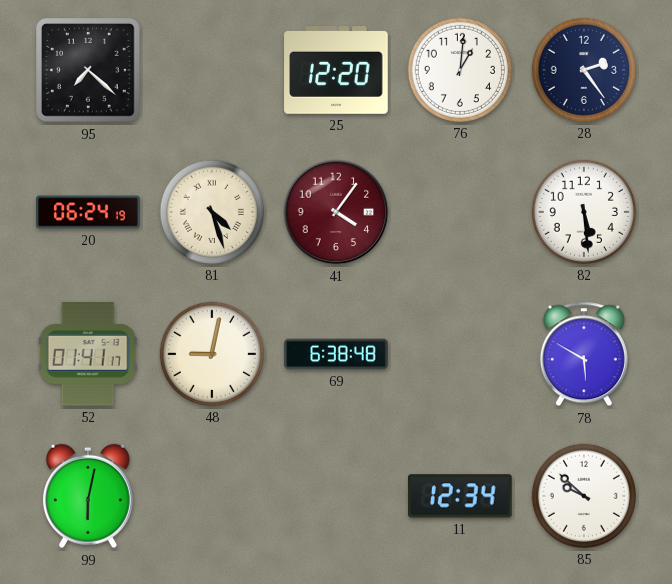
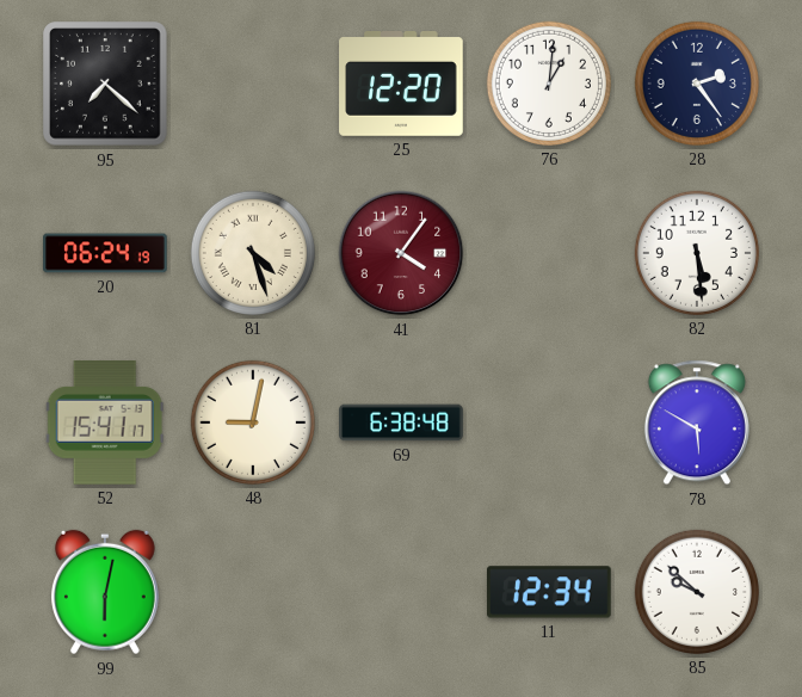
52: 01:41 -> 15:41
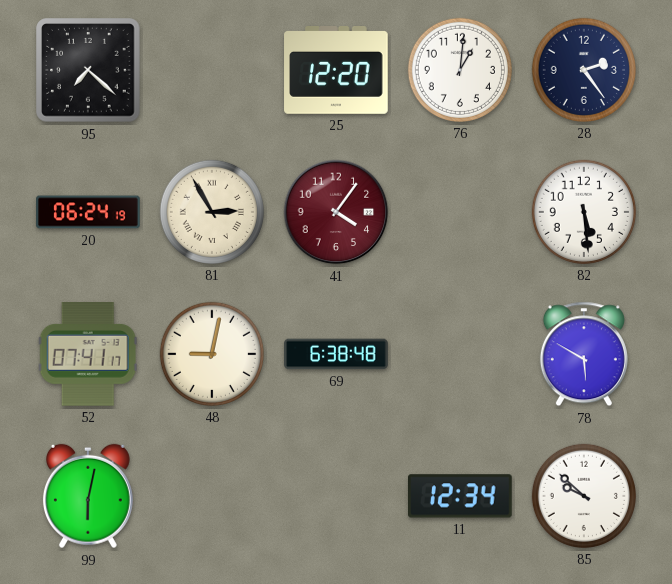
81: 4:27 -> 2:55
52: 15:41 -> 07:41
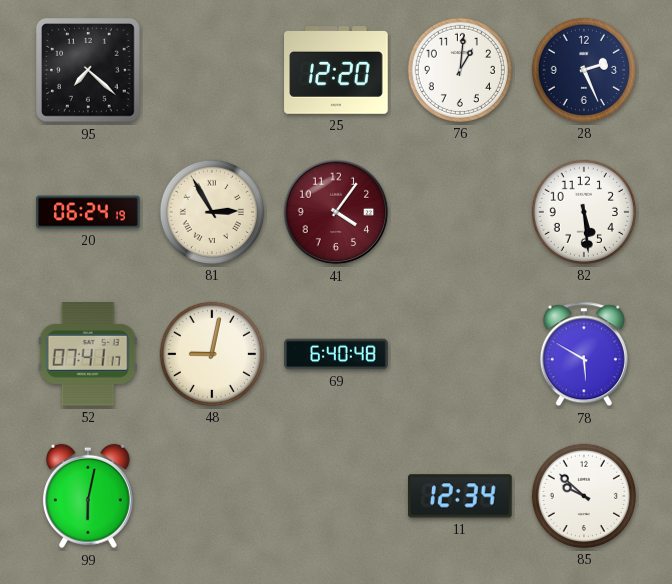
28: 2:24 -> 2:26
69: 6:38 -> 6:40
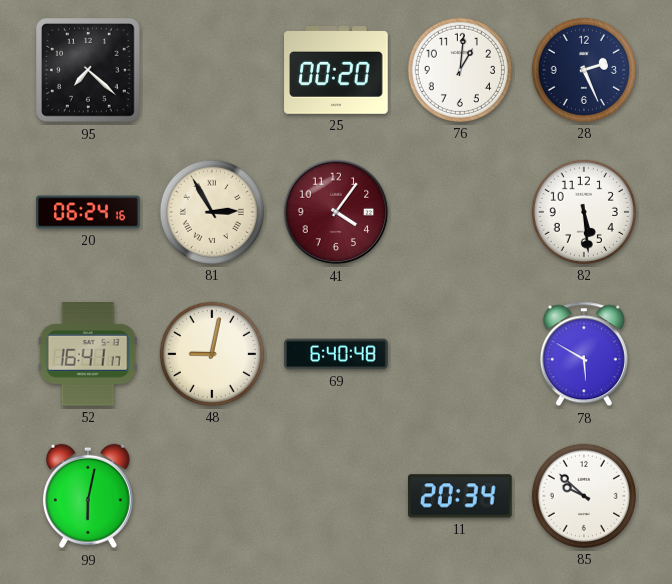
25: 12:20 -> 00:20
20: 06:24:19 -> 06:24:16
52: 07:41 -> 16:41
11: 12:34 -> 20:34
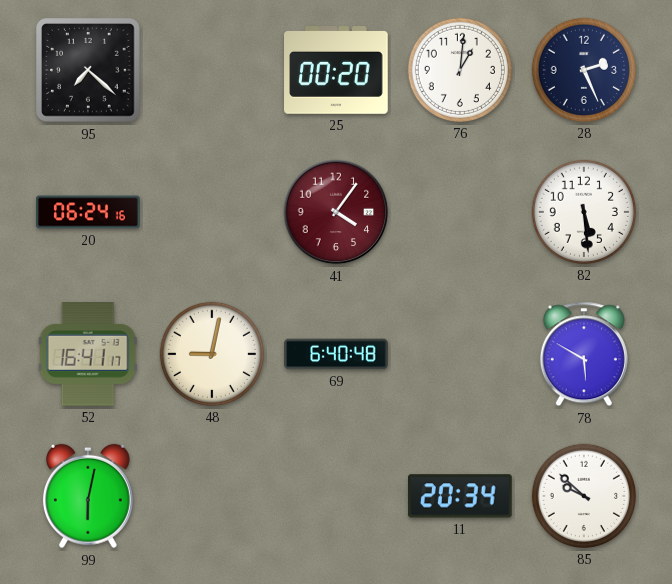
81: 2:55 -> none
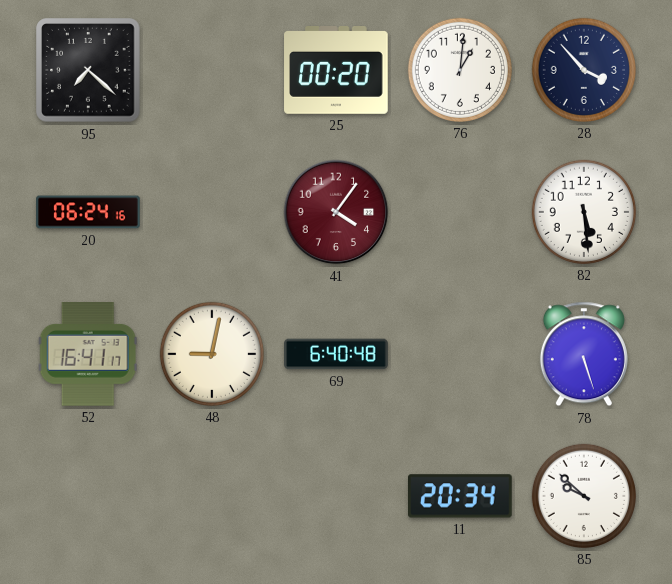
28: 2:26 -> 3:53
78: 5:50 -> 5:27
99: 6:02 -> none
